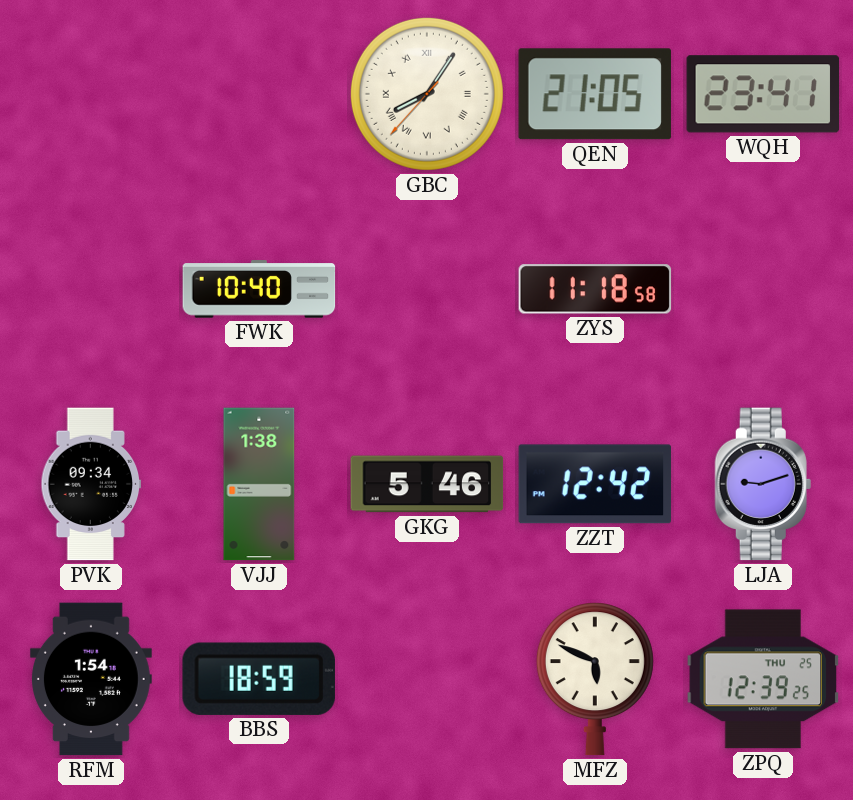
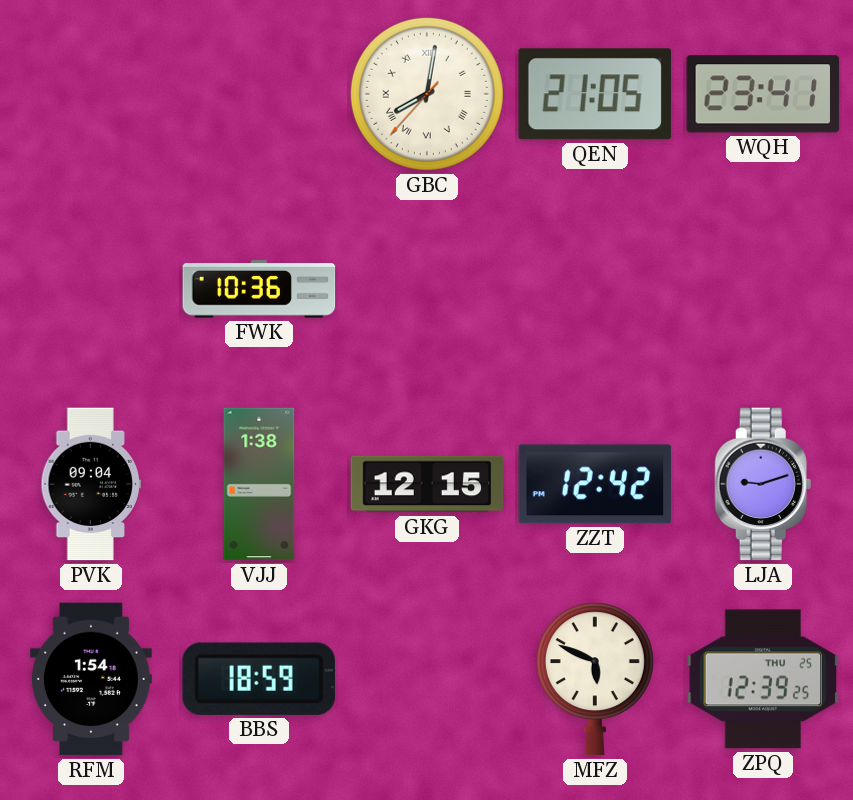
GBC: 8:05 -> 8:01
FWK: 10:40 -> 10:36
ZYS: 11:18 -> none
PVK: 09:34 -> 09:04
GKG: 5:46 -> 12:15
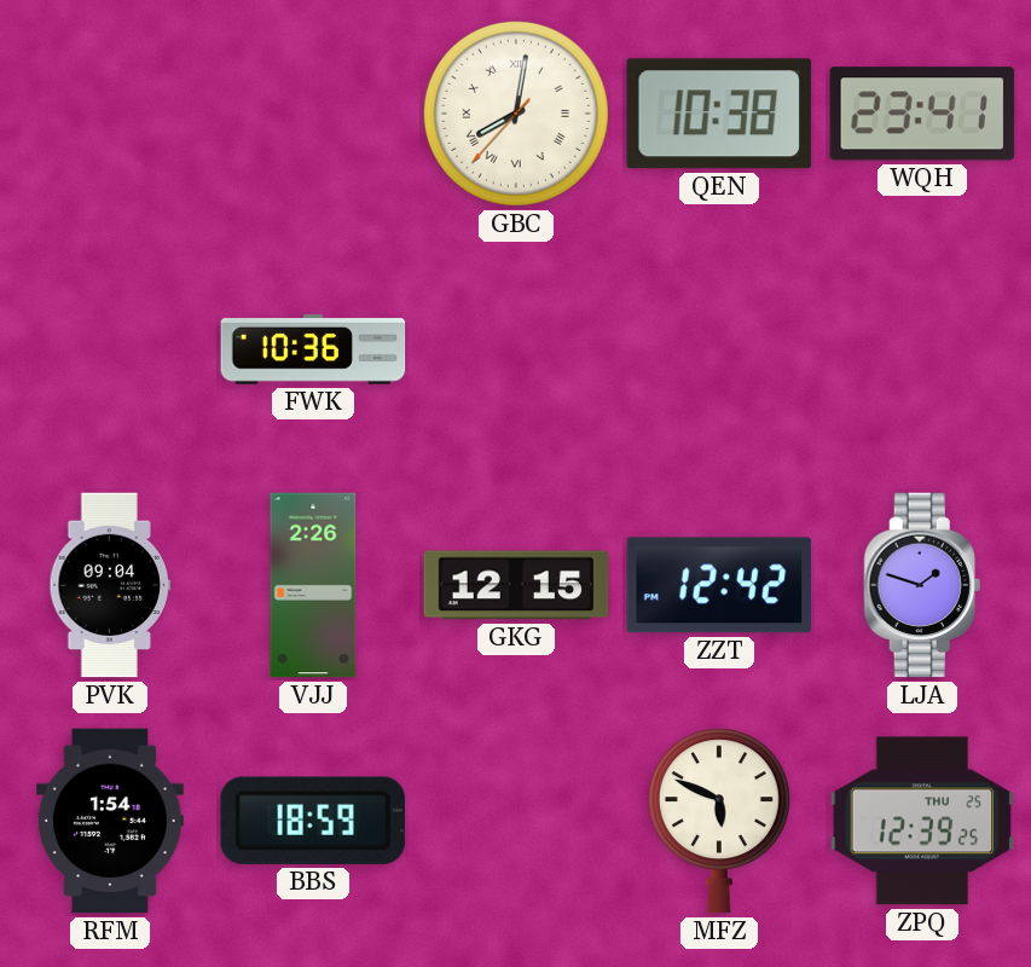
QEN: 21:05 -> 10:38
VJJ: 1:38 -> 2:26
LJA: 9:12 -> 1:48
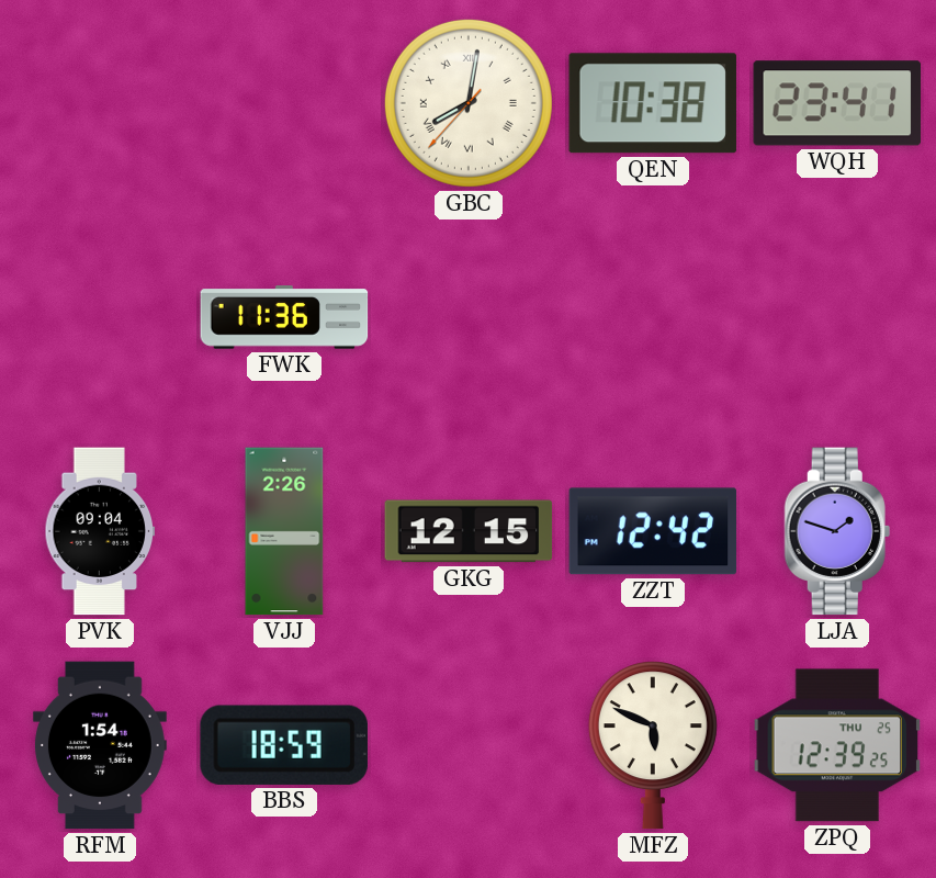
FWK: 10:36 -> 11:36
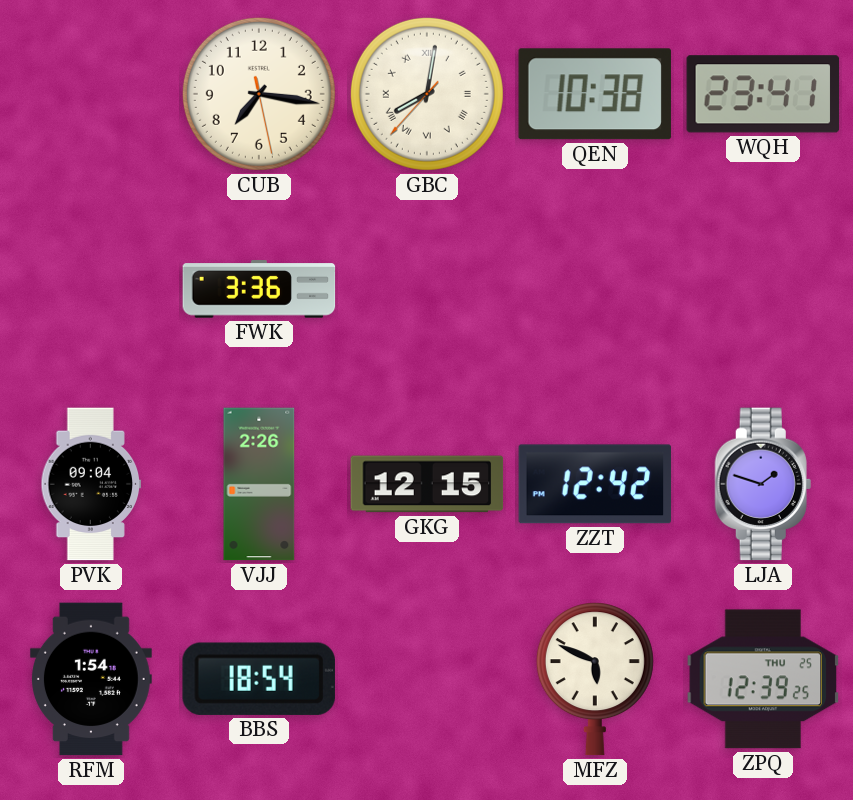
CUB: none -> 7:16
FWK: 11:36 -> 3:36
BBS: 18:59 -> 18:54
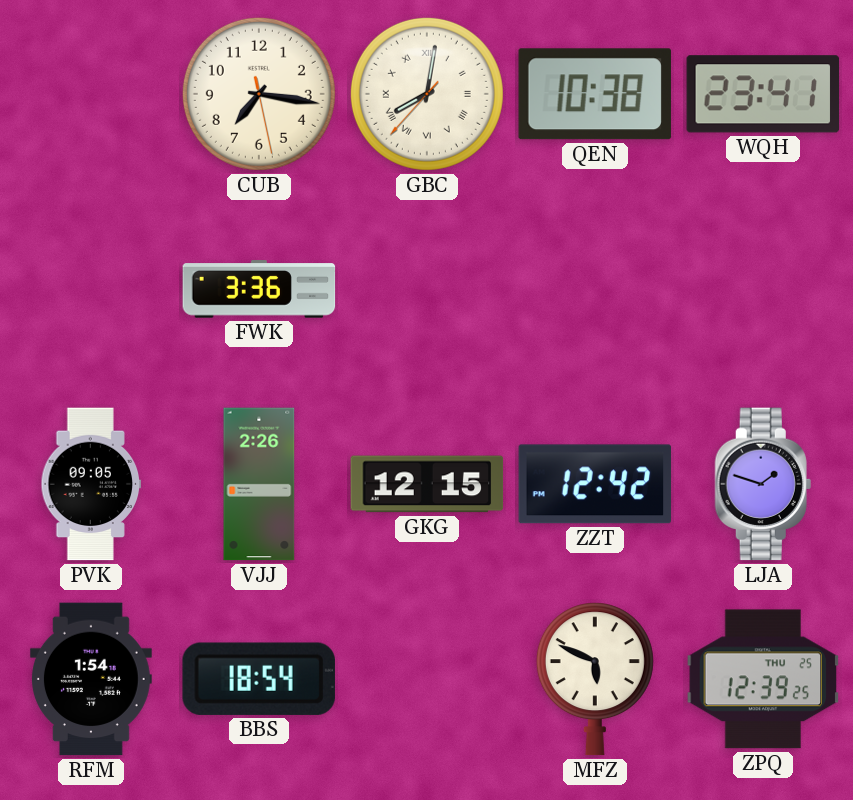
PVK: 09:04 -> 09:05
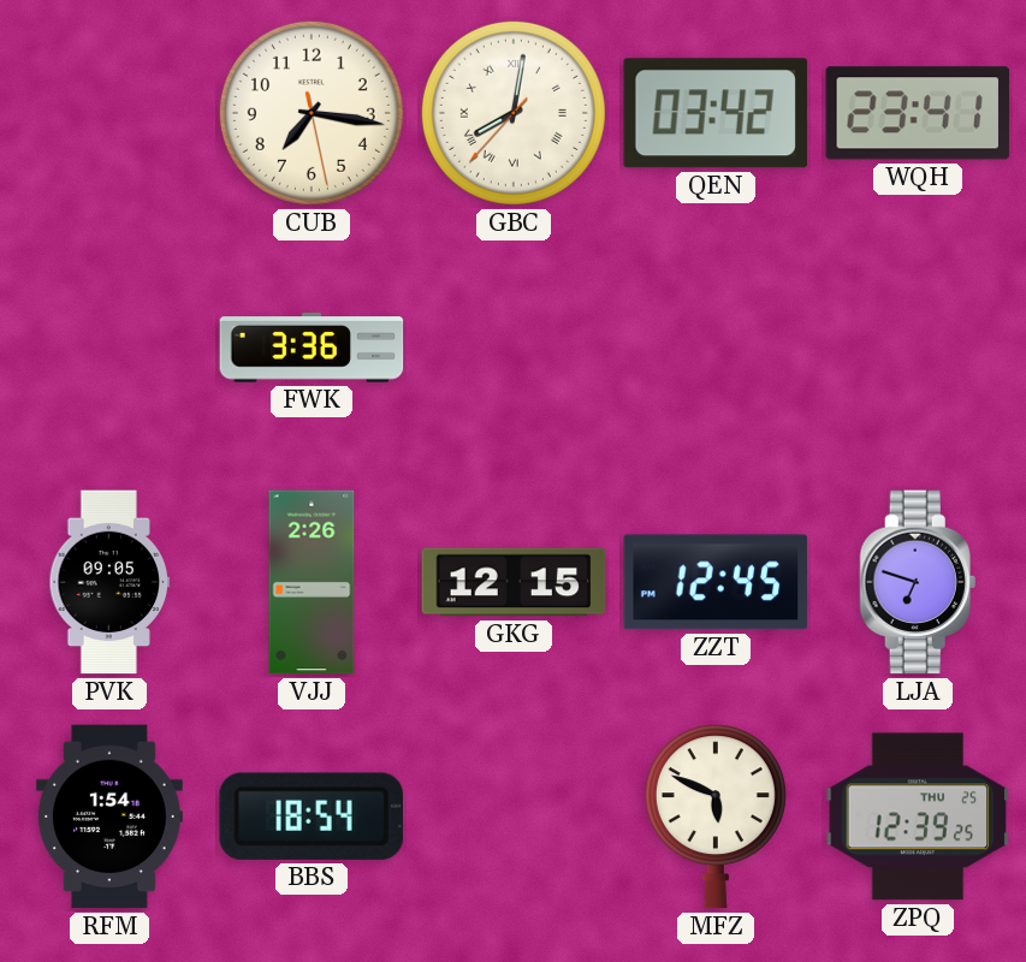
QEN: 10:38 -> 03:42
ZZT: 12:42 -> 12:45
LJA: 1:48 -> 6:48
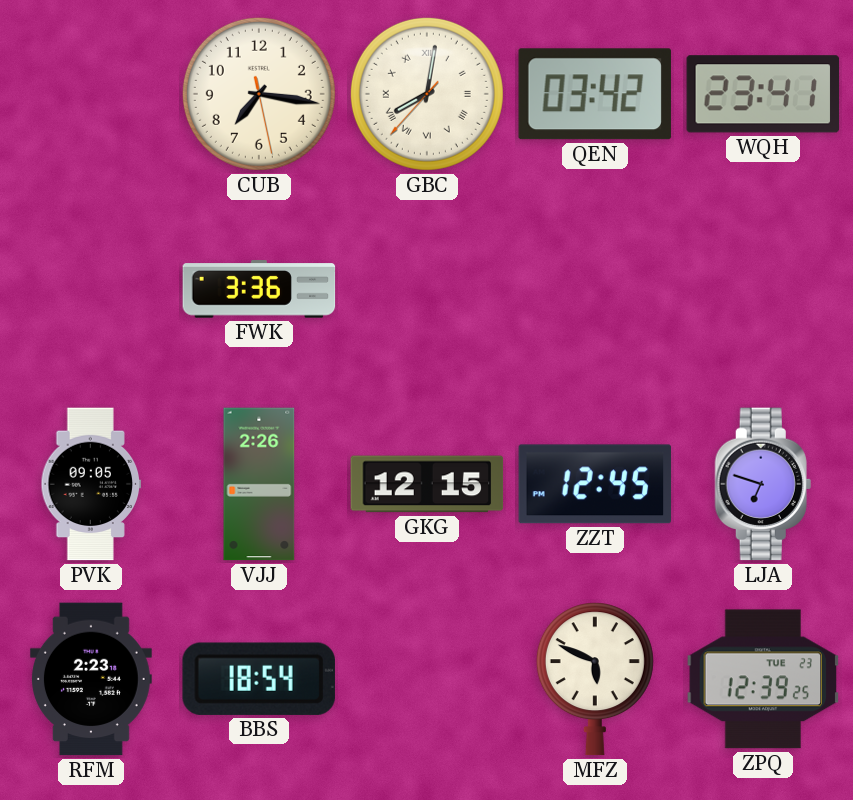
RFM: 1:54 -> 2:23
ZPQ date: THU 25 -> TUE 23
